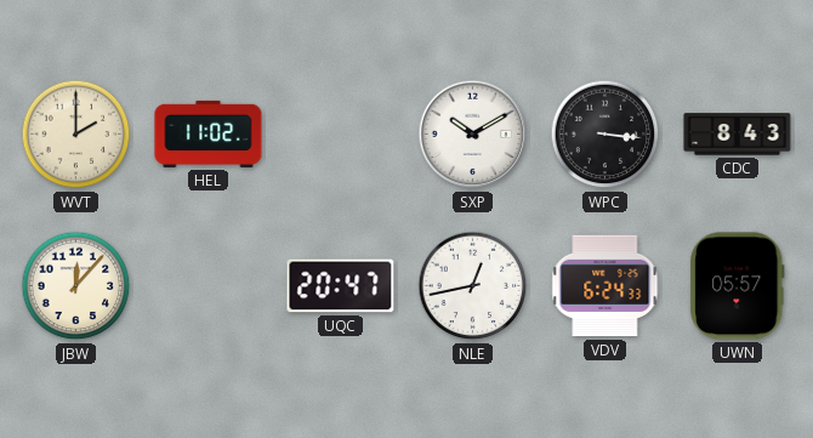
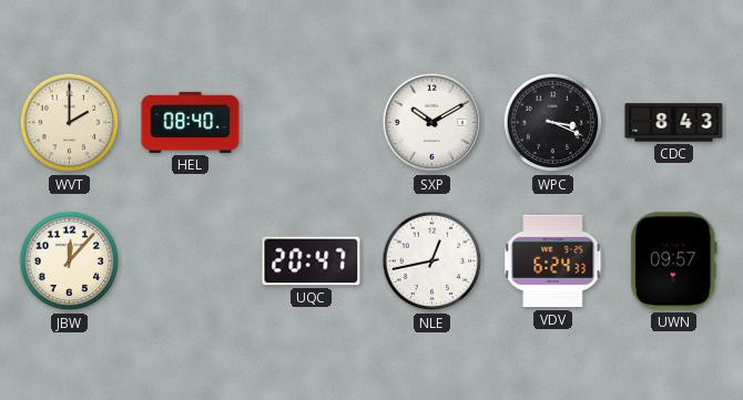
HEL: 11:02 -> 08:40
WPC: 3:16 -> 3:19
UWN: 05:57 -> 09:57
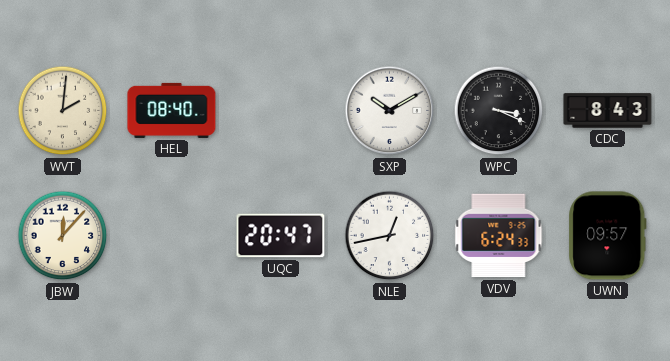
WVT: 2:00 -> 2:01
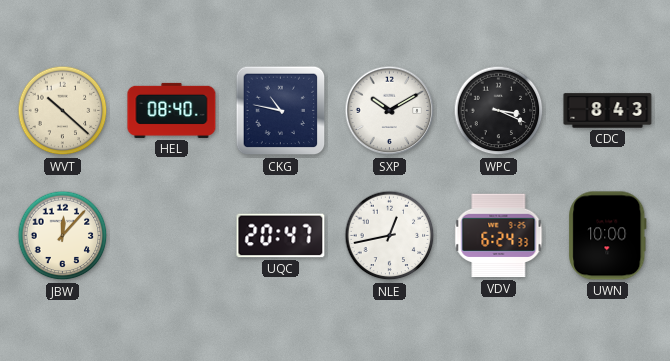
WVT: 2:01 -> 10:22
CKG: none -> 10:47
UWN: 09:57 -> 10:00
